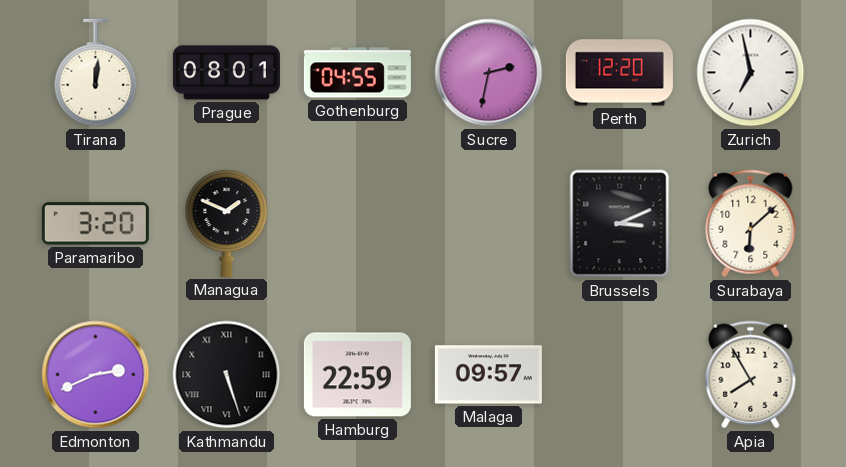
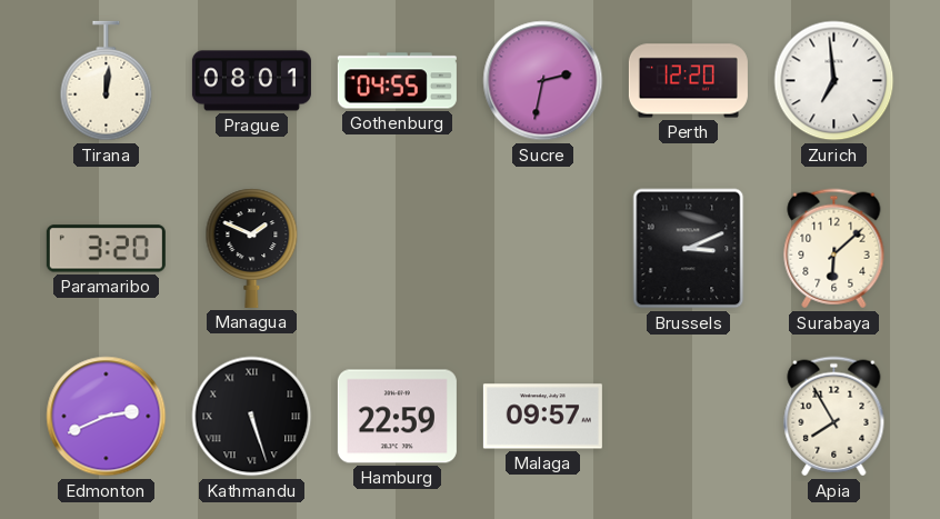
Zurich: 6:58 -> 6:59
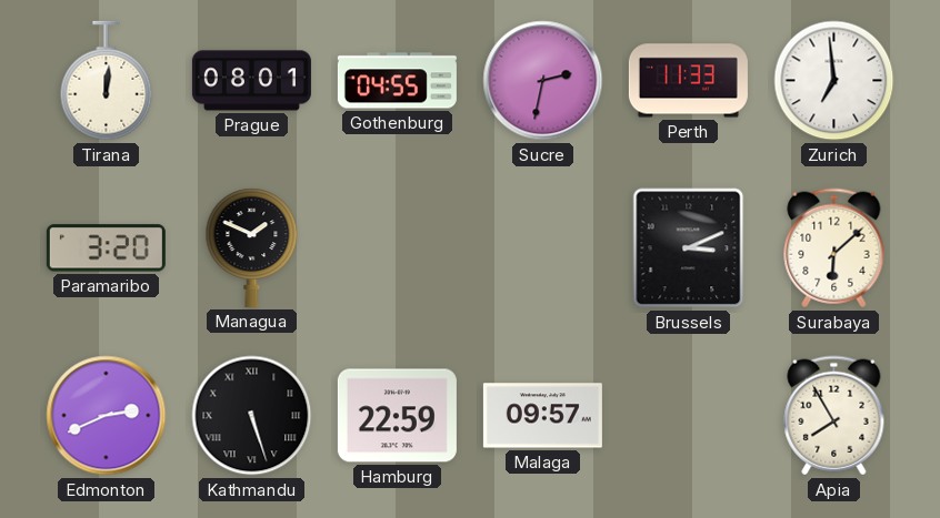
Perth: 12:20 -> 11:33
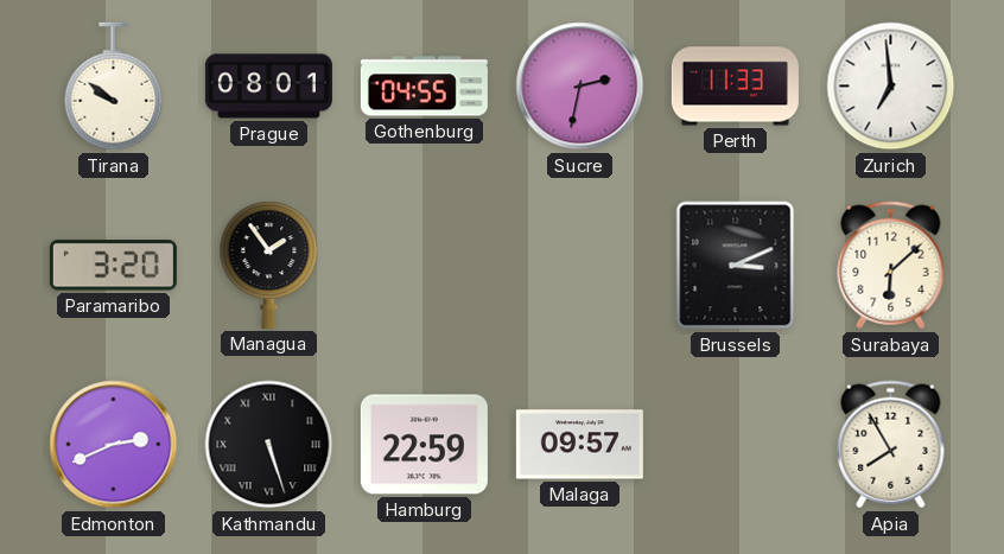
Tirana: 12:01 -> 9:51
Managua: 1:49 -> 1:54
